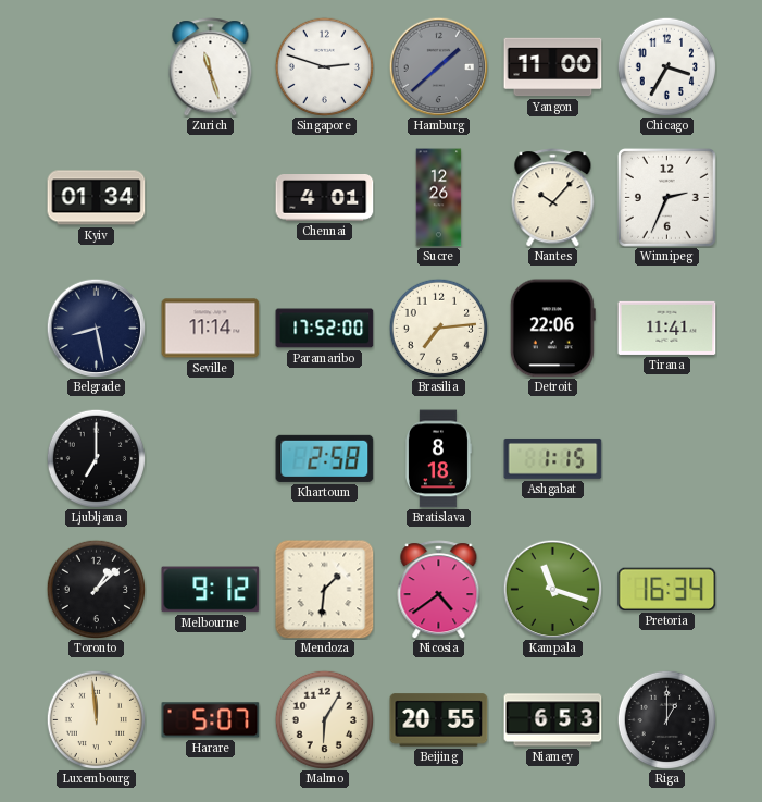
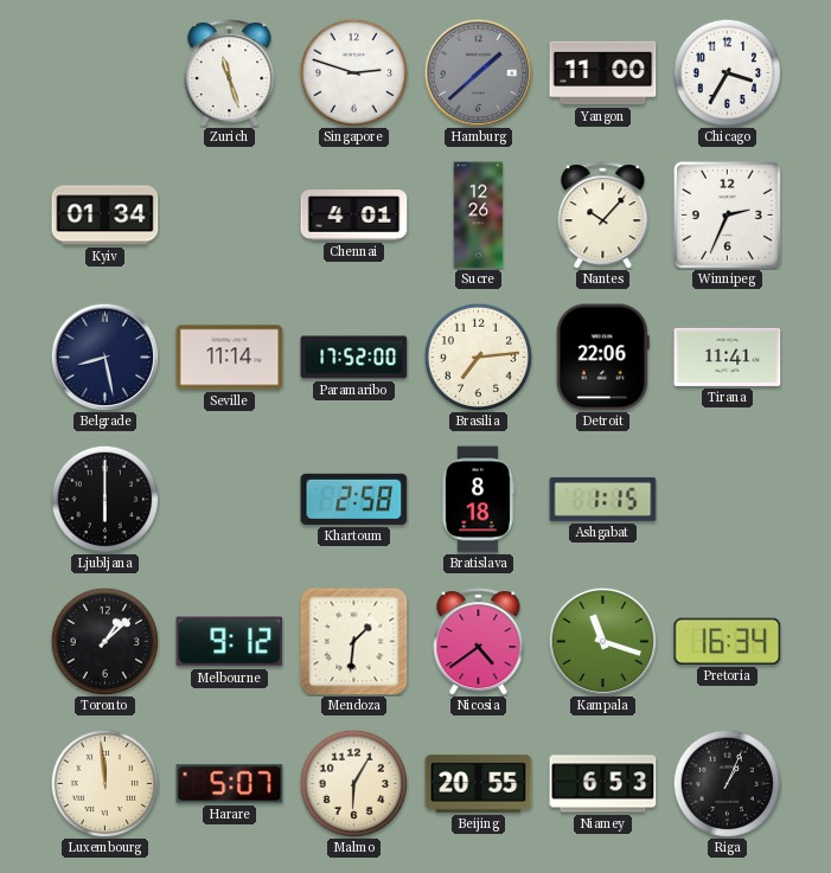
Ljubljana: 7:00 -> 6:00
Riga: 1:00 -> 1:04
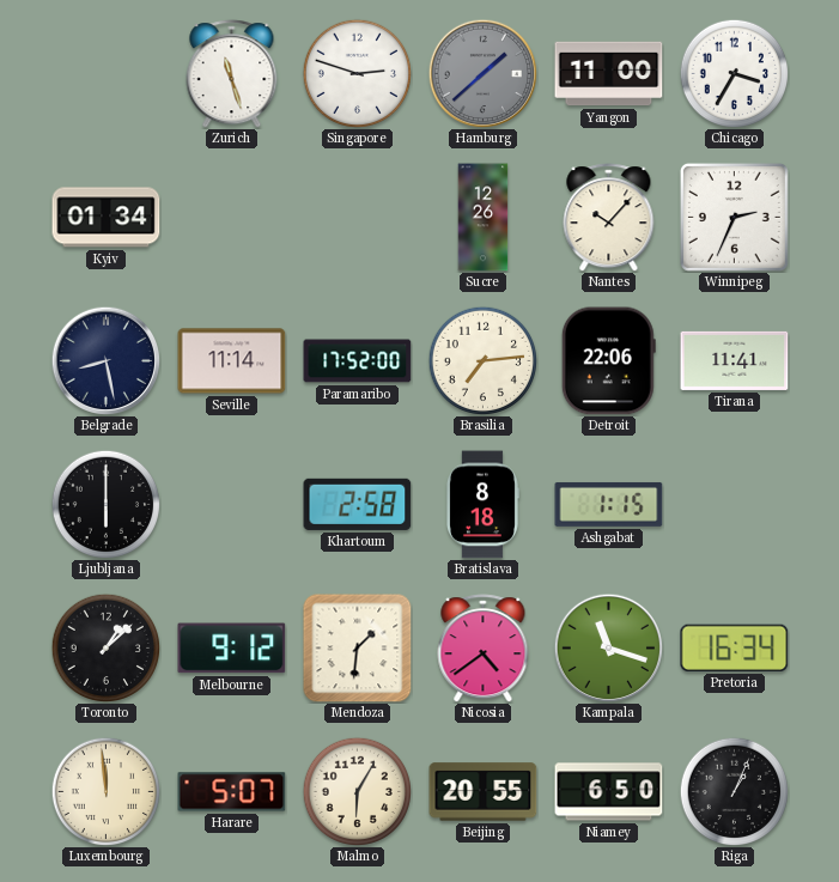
Chennai: 4:01 -> none
Niamey: 6:53 -> 6:50
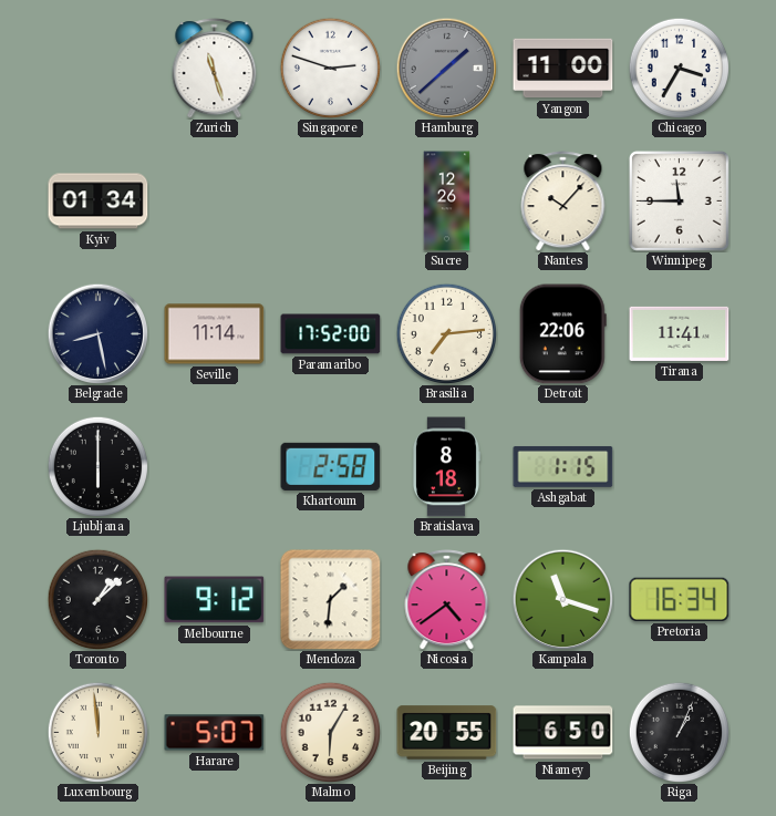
Winnipeg: 2:34 -> 11:45
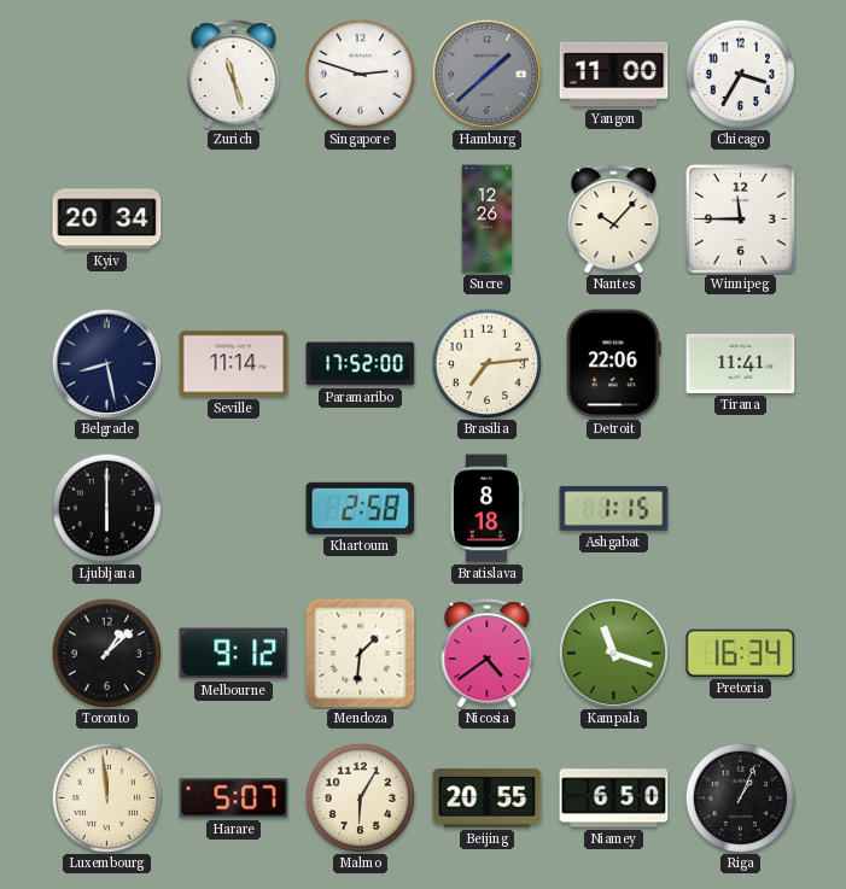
Kyiv: 01:34 -> 20:34
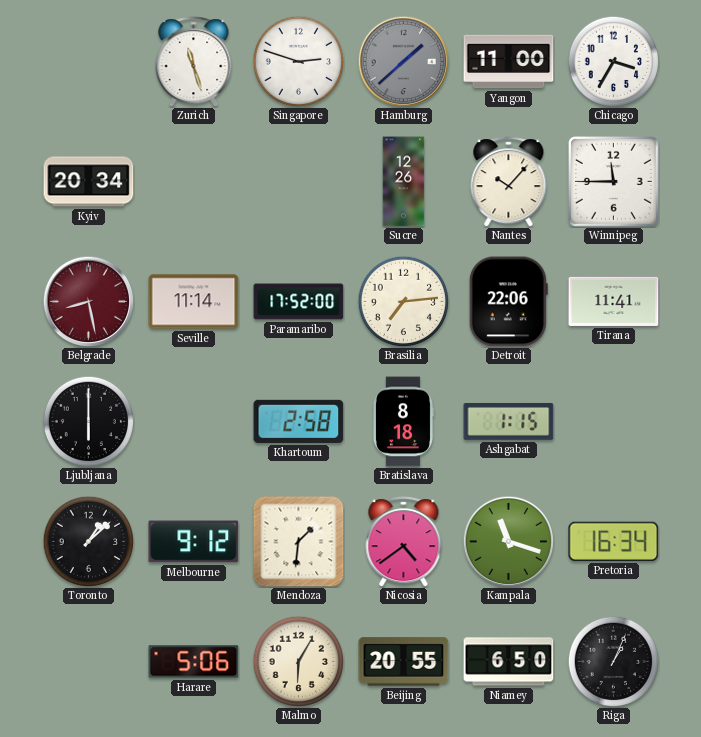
Belgrade dial: navy -> burgundy
Luxembourg: 11:59 -> none
Harare: 5:07 -> 5:06
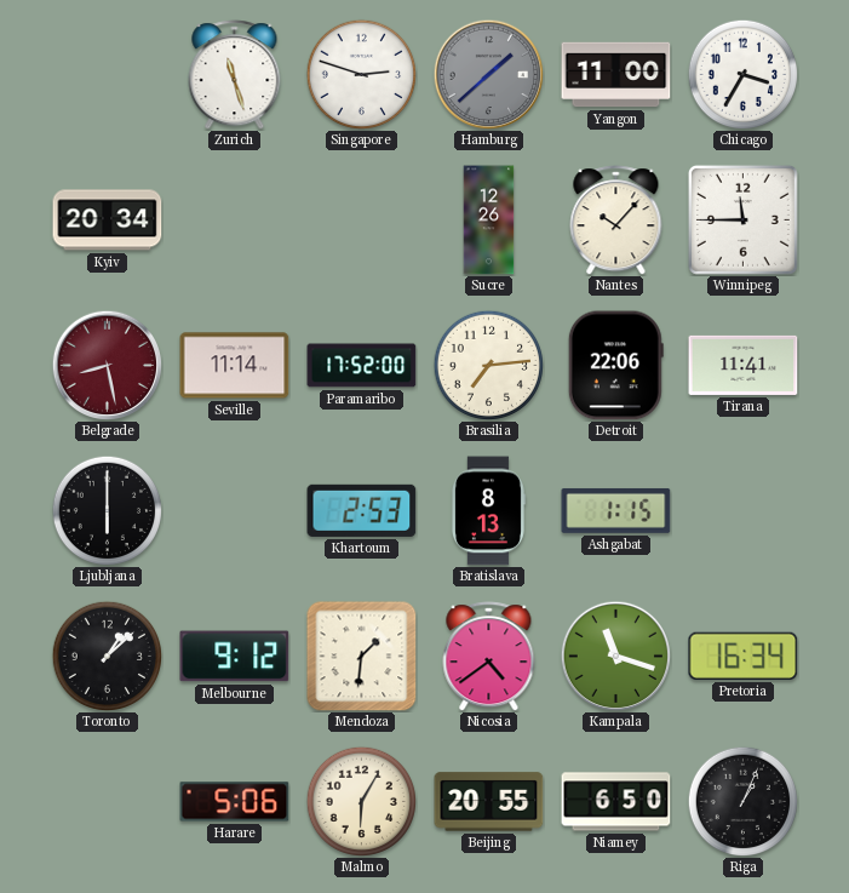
Khartoum: 2:58 -> 2:53
Bratislava: 8:18 -> 8:13
